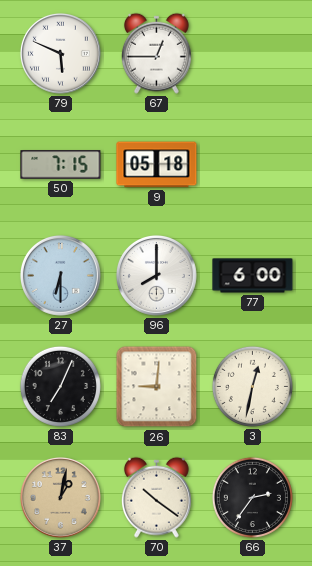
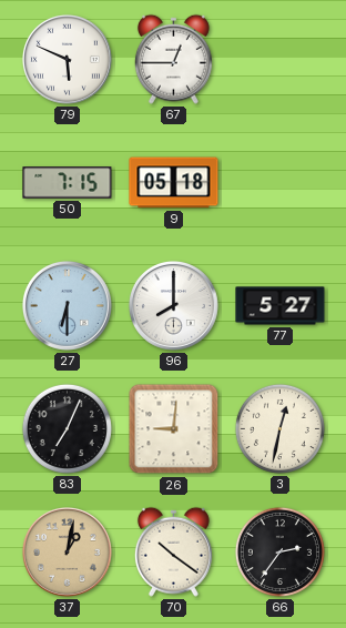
77: 6:00 -> 5:27
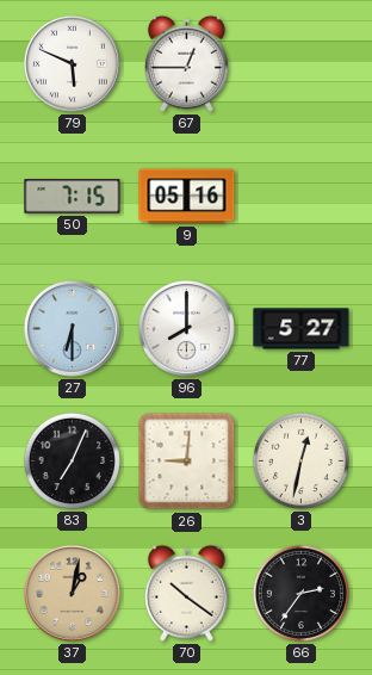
9: 05:18 -> 05:16
